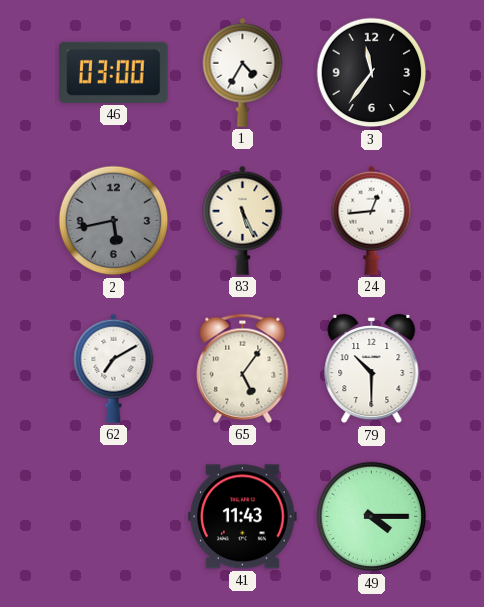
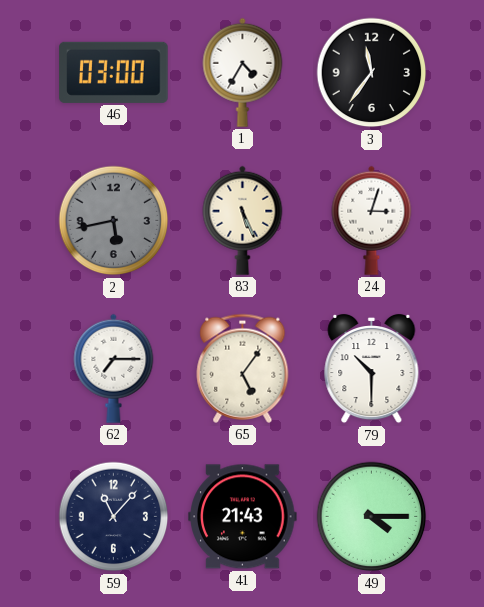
24: 12:44 -> 3:03
62: 7:10 -> 7:15
59: none -> 11:07
41: 11:43 -> 21:43
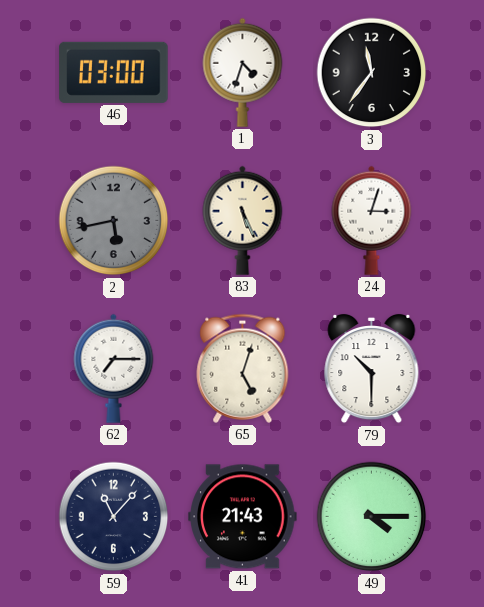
1: 4:35 -> 4:33
65: 5:06 -> 5:03
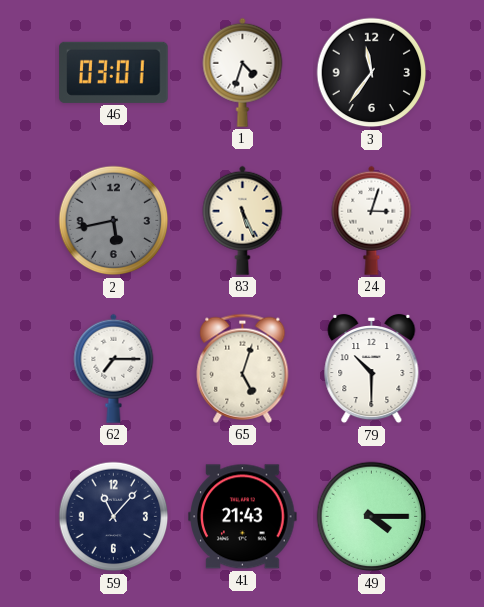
46: 03:00 -> 03:01
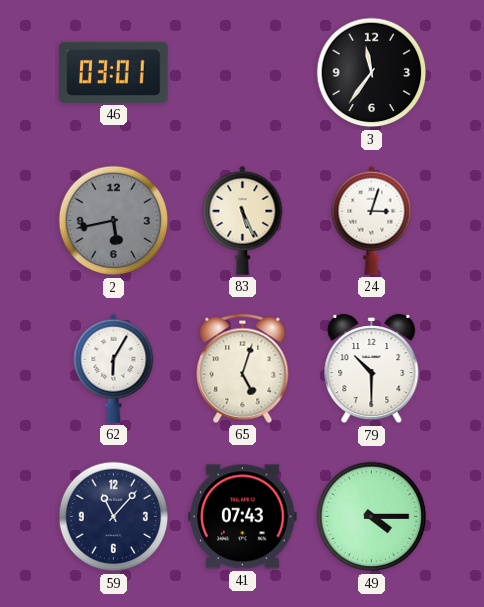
1: 4:33 -> none
62: 7:15 -> 6:05
41: 21:43 -> 07:43
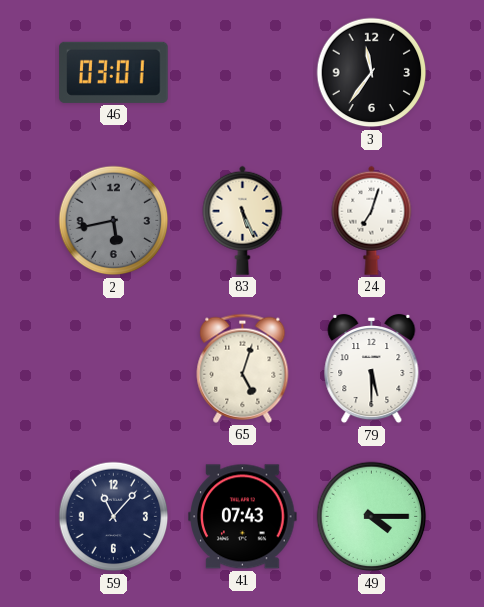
24: 3:03 -> 7:03
62: 6:05 -> none
79: 10:30 -> 5:30
